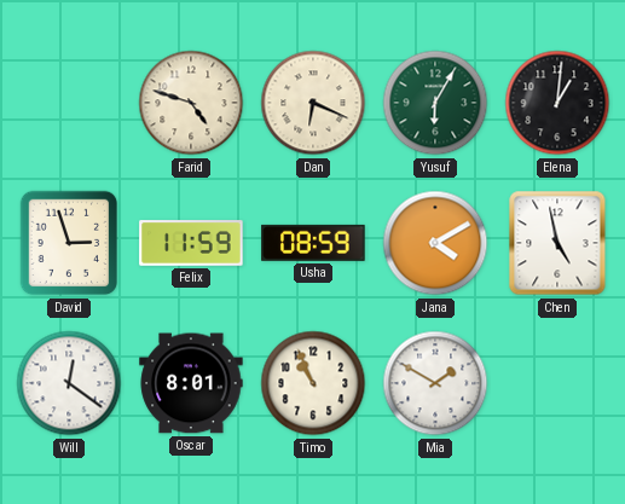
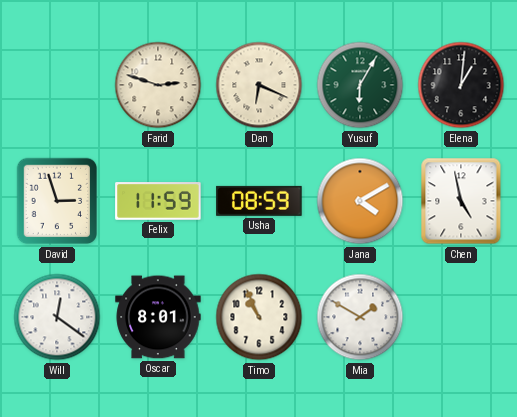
Farid: 4:48 -> 2:48
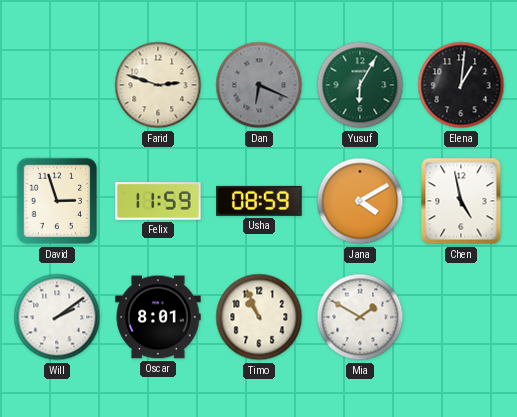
Dan dial: cream -> grey
Will: 12:21 -> 2:09
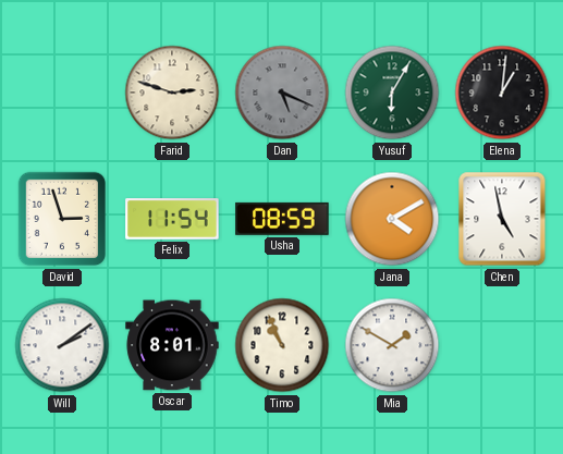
Dan: 6:19 -> 5:19
Felix: 11:59 -> 11:54
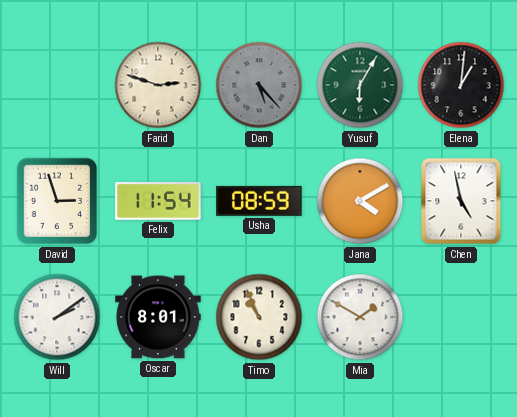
Dan: 5:19 -> 5:23
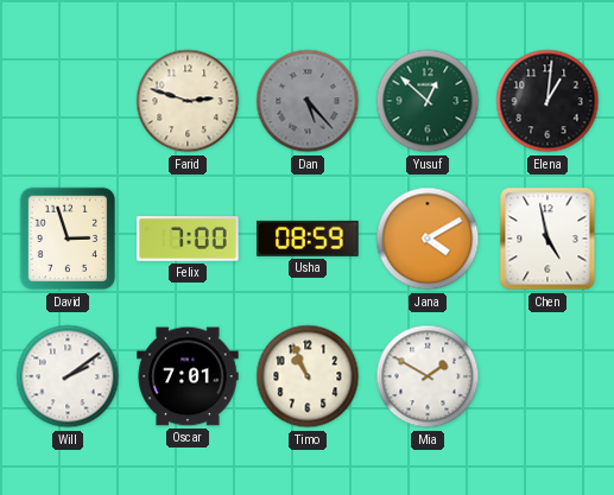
Yusuf: 6:05 -> 12:52
Felix: 11:54 -> 7:00
Oscar: 8:01 -> 7:01
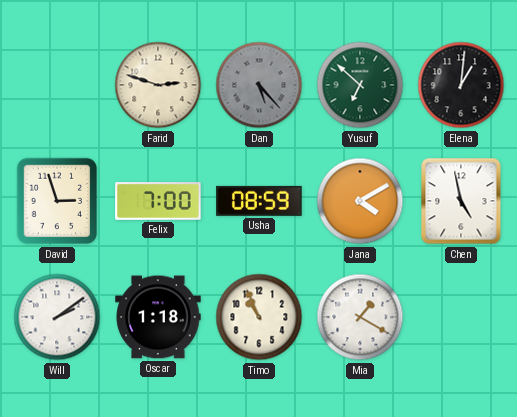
Yusuf: 12:52 -> 6:52
Oscar: 7:01 -> 1:18
Mia: 1:50 -> 1:20
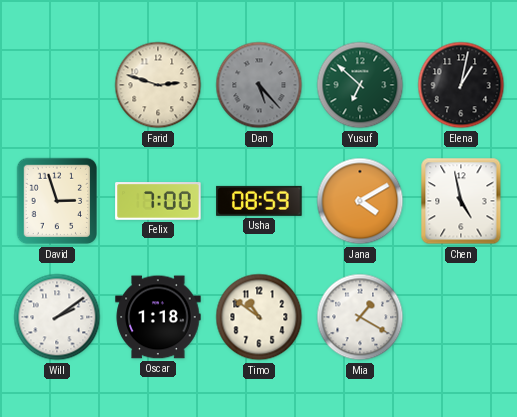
Elena: 1:01 -> 1:02
Timo: 10:56 -> 10:51
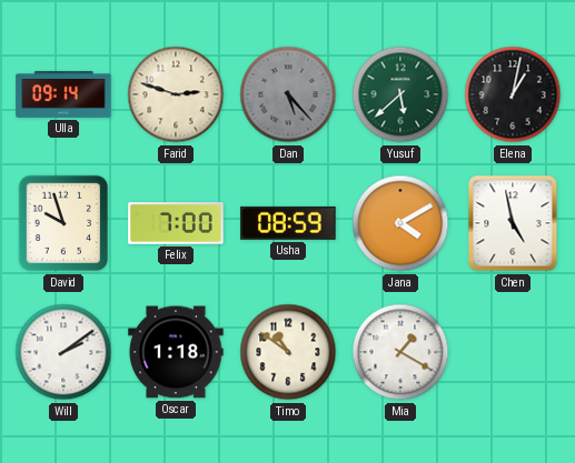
Ulla: none -> 09:14
Yusuf: 6:52 -> 5:38
David: 2:57 -> 9:57
